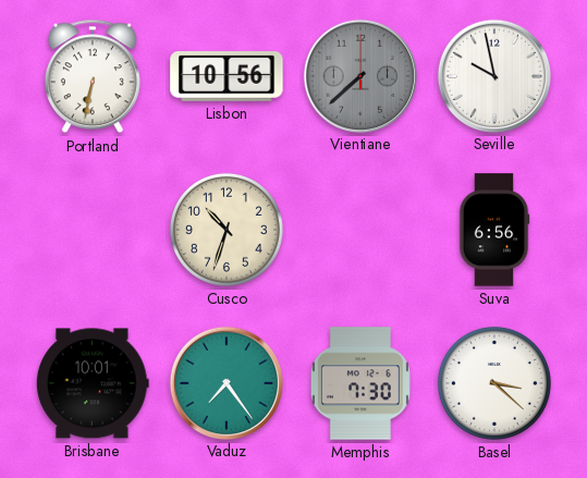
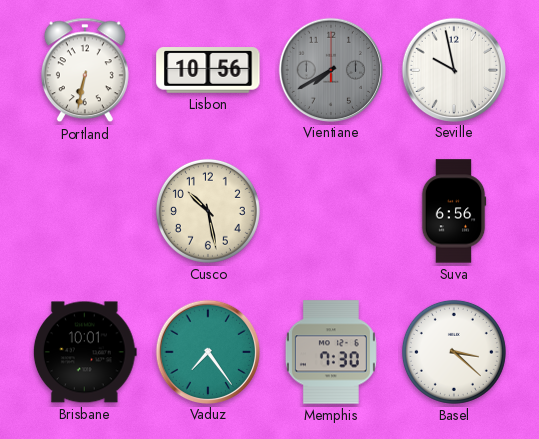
Vientiane: 7:38 -> 7:40
Cusco: 10:33 -> 10:28
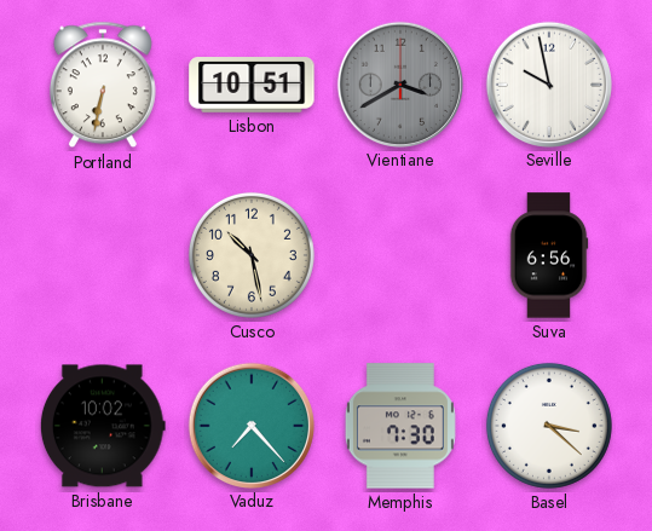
Lisbon: 10:56 -> 10:51
Vientiane: 7:40 -> 3:40
Brisbane: 10:01 -> 10:02
Vaduz: 7:24 -> 7:23
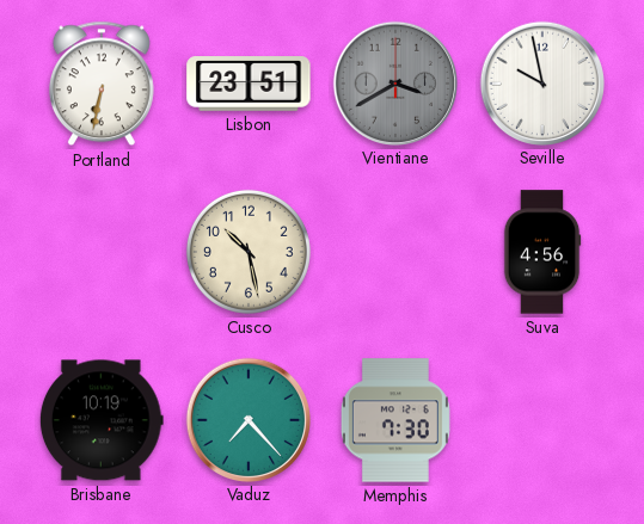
Lisbon: 10:51 -> 23:51
Suva: 6:56 -> 4:56
Brisbane: 10:02 -> 10:19
Basel: 3:22 -> none
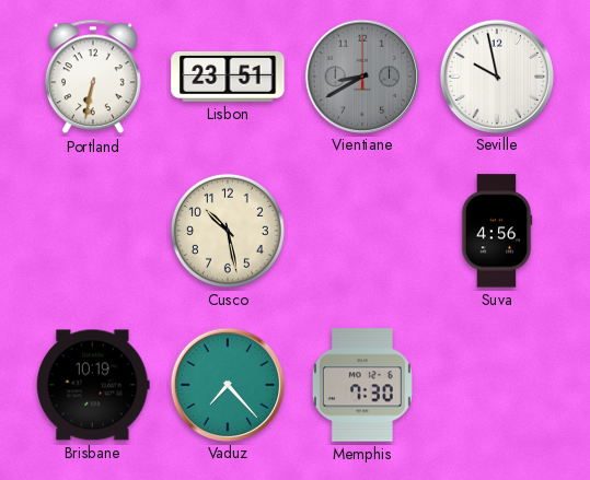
Vientiane: 3:40 -> 8:40
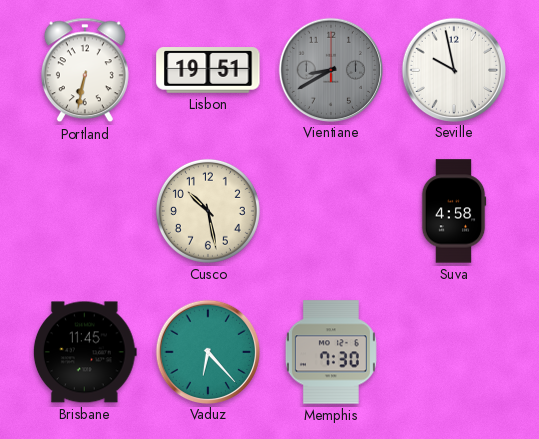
Lisbon: 23:51 -> 19:51
Suva: 4:56 -> 4:58
Brisbane: 10:19 -> 11:45
Vaduz: 7:23 -> 6:23
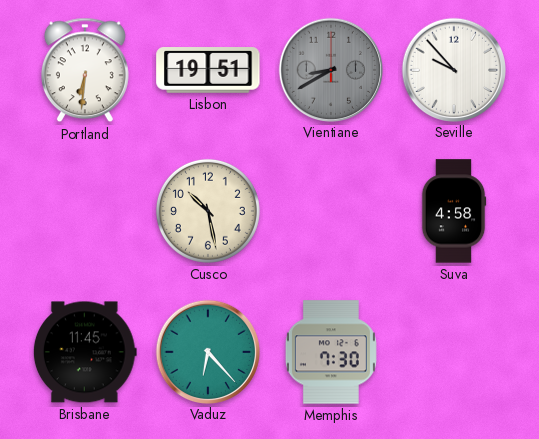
Portland: 6:32 -> 6:31
Seville: 9:58 -> 9:53
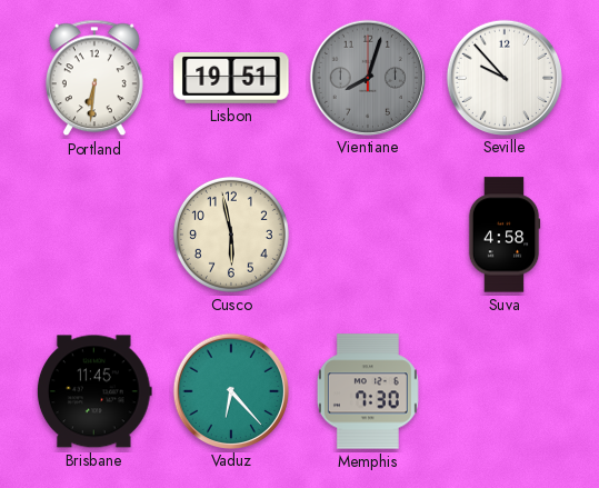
Vientiane: 8:40 -> 8:03
Cusco: 10:28 -> 5:58
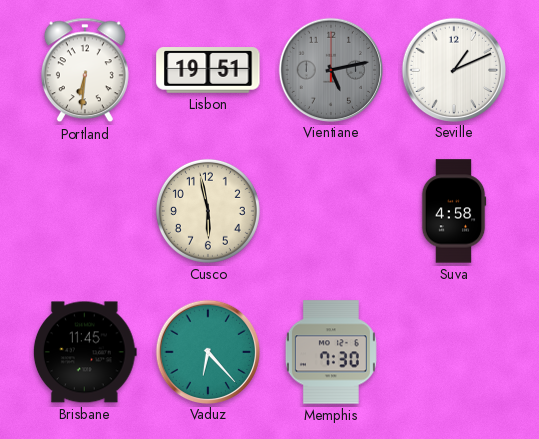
Vientiane: 8:03 -> 5:13
Seville: 9:53 -> 1:11
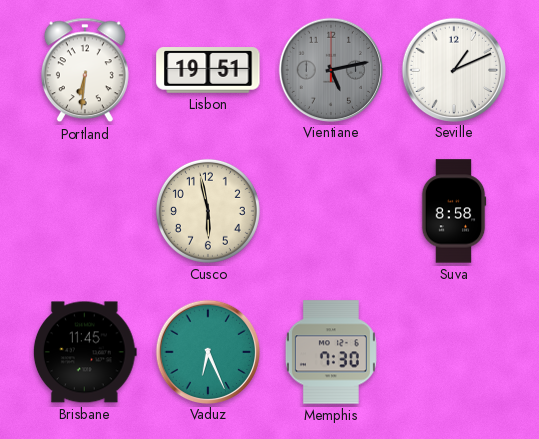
Suva: 4:58 -> 8:58
Vaduz: 6:23 -> 6:26
